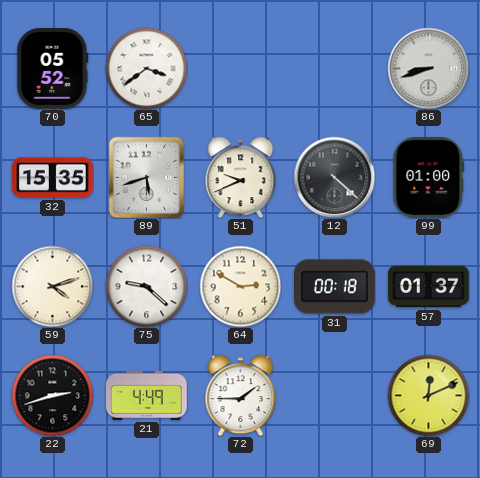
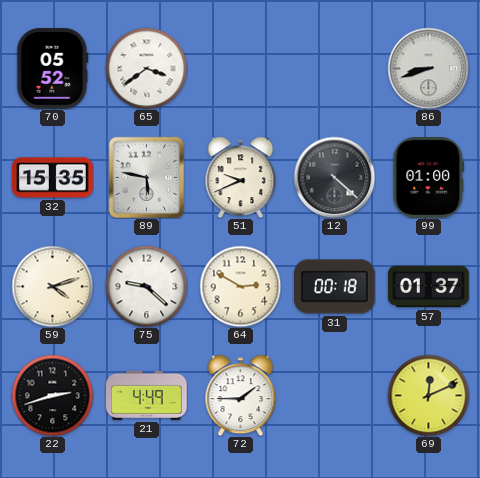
89: 5:42 -> 5:47
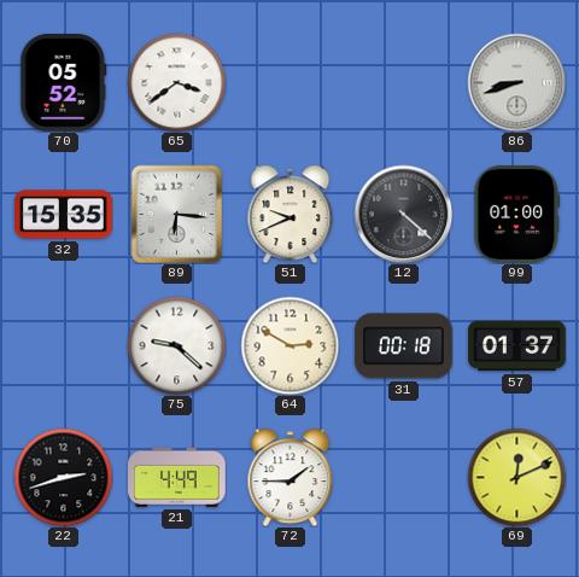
89: 5:47 -> 6:16
59: 4:12 -> none
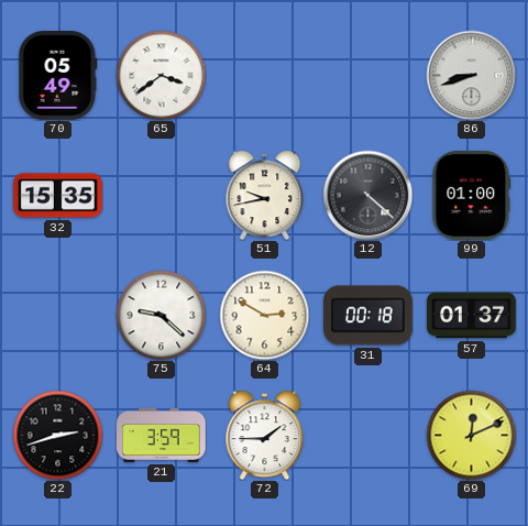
70: 05:52 -> 05:49
89: 6:16 -> none
51: 9:41 -> 9:43
21: 4:49 -> 3:59
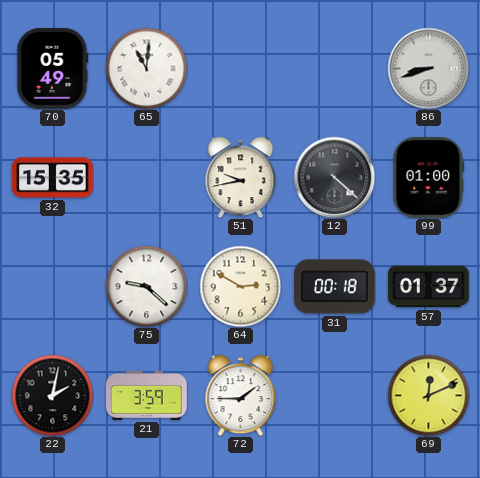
65: 3:39 -> 11:01
22: 2:42 -> 2:02
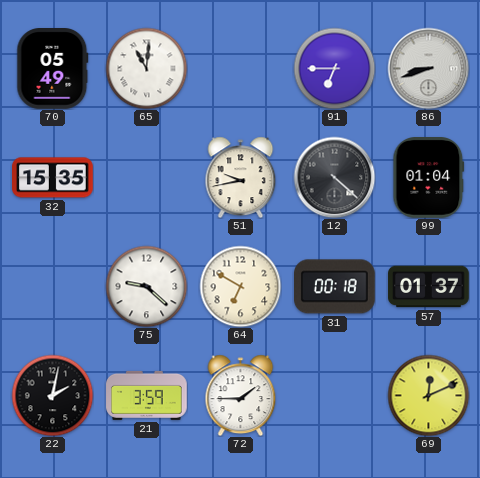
91: none -> 6:45
99: 01:00 -> 01:04
64: 2:50 -> 6:50
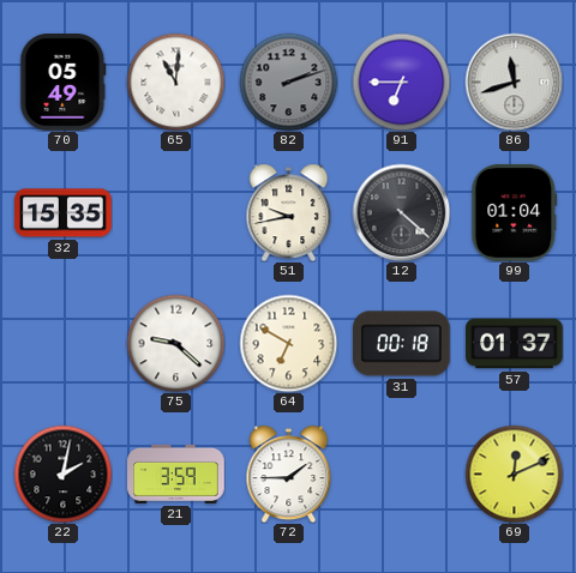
82: none -> 2:12
86: 8:42 -> 11:42
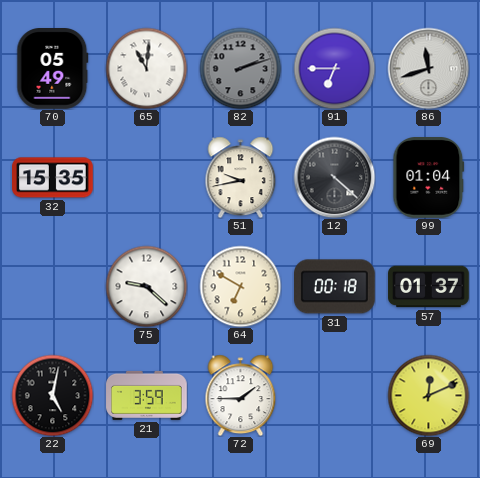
22: 2:02 -> 5:02
